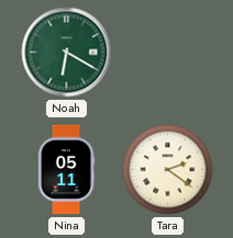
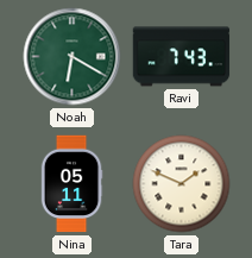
Ravi: none -> 7:43
Tara: 2:21 -> 1:49
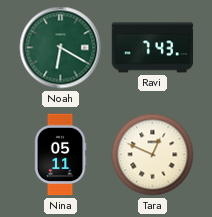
Tara: 1:49 -> 12:49
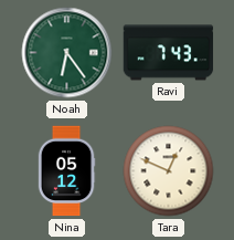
Noah: 6:20 -> 6:24
Nina: 05:11 -> 05:12
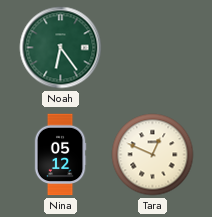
Ravi: 7:43 -> none
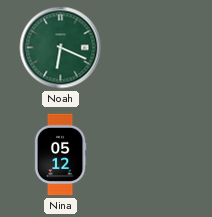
Noah: 6:24 -> 6:19
Tara: 12:49 -> none
